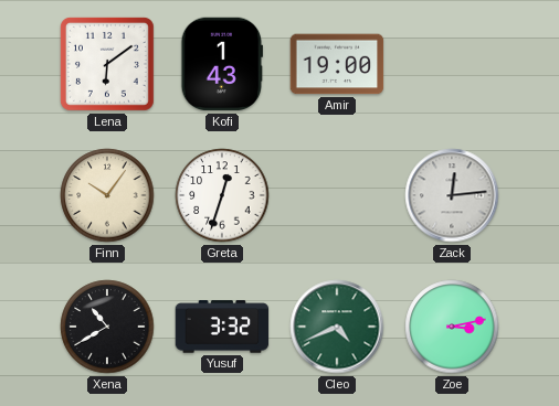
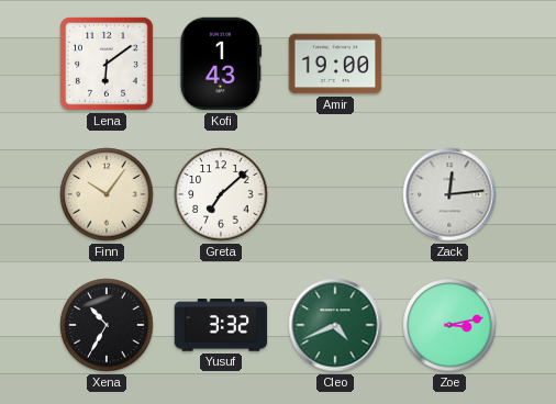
Greta: 12:33 -> 7:08
Xena: 10:40 -> 10:35
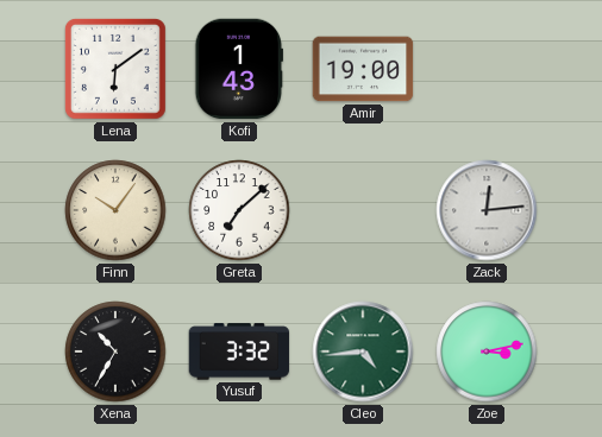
Cleo: 4:41 -> 4:44
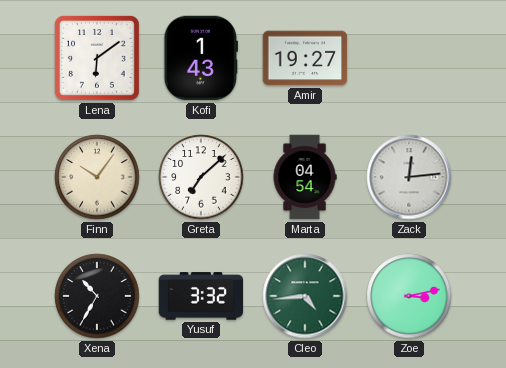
Amir: 19:00 -> 19:27
Marta: none -> 04:54
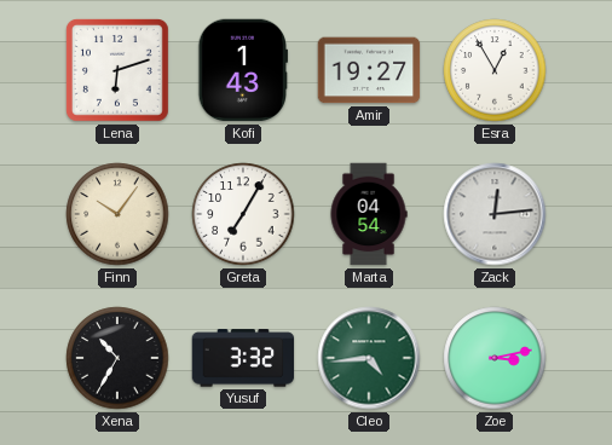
Lena: 6:09 -> 6:12
Esra: none -> 12:55
Greta: 7:08 -> 7:05
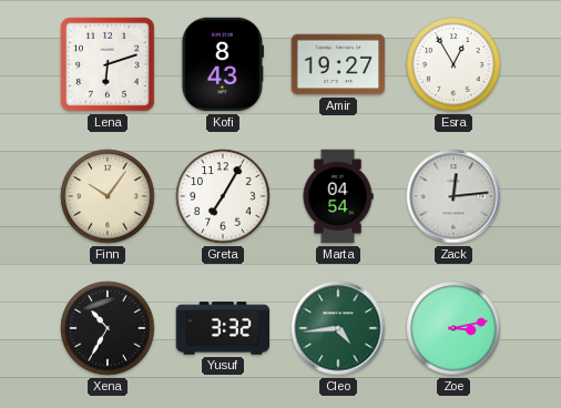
Kofi: 1:43 -> 8:43
